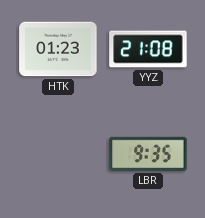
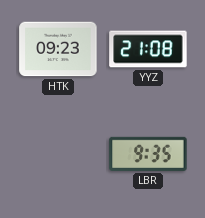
HTK: 01:23 -> 09:23
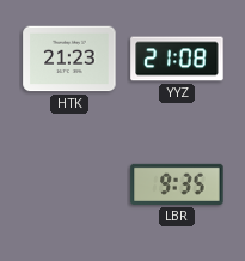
HTK: 09:23 -> 21:23
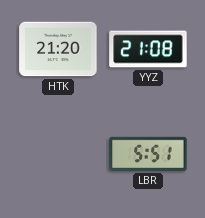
HTK: 21:23 -> 21:20
LBR: 9:35 -> 5:51
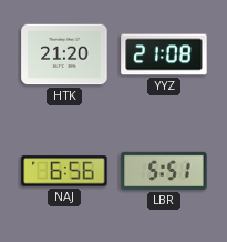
NAJ: none -> 6:56
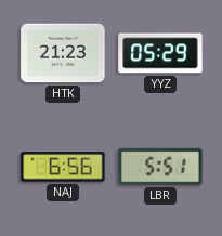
HTK: 21:20 -> 21:23
YYZ: 21:08 -> 05:29
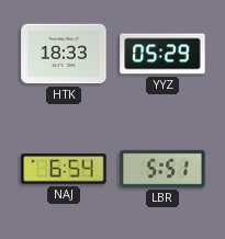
HTK: 21:23 -> 18:33
NAJ: 6:56 -> 6:54
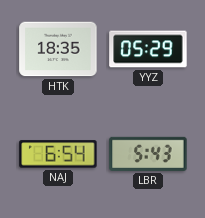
HTK: 18:33 -> 18:35
LBR: 5:51 -> 5:43
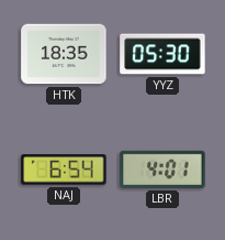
YYZ: 05:29 -> 05:30
LBR: 5:43 -> 4:01
